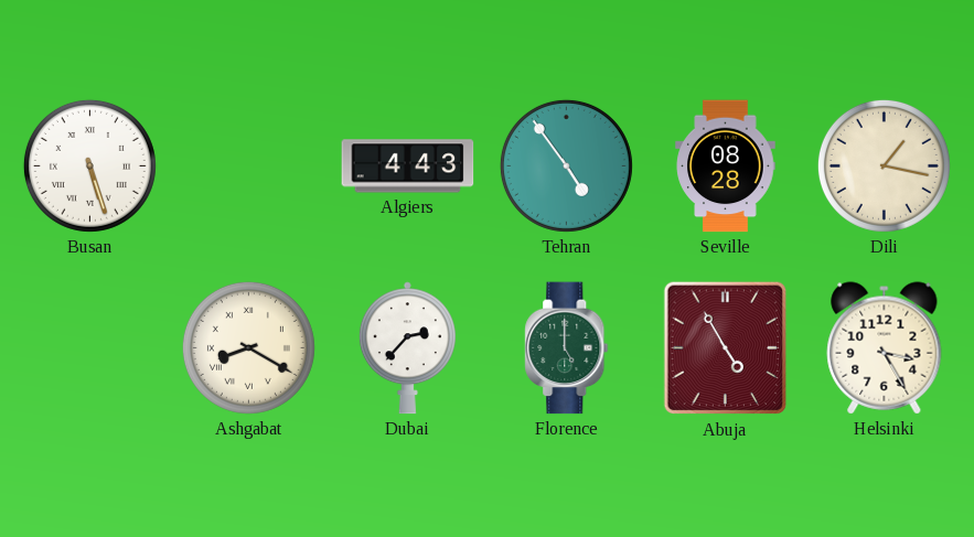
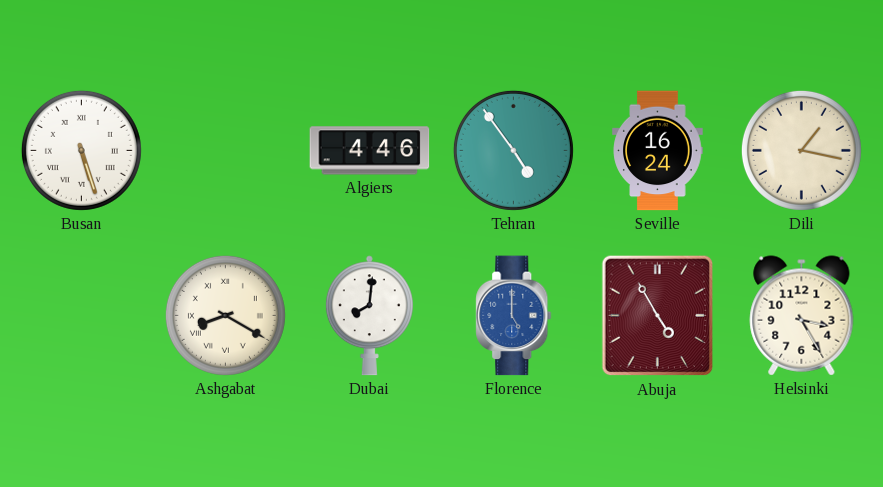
Algiers: 4:43 -> 4:46
Seville: 08:28 -> 16:24
Dubai: 2:37 -> 8:01
Florence dial: green -> blue
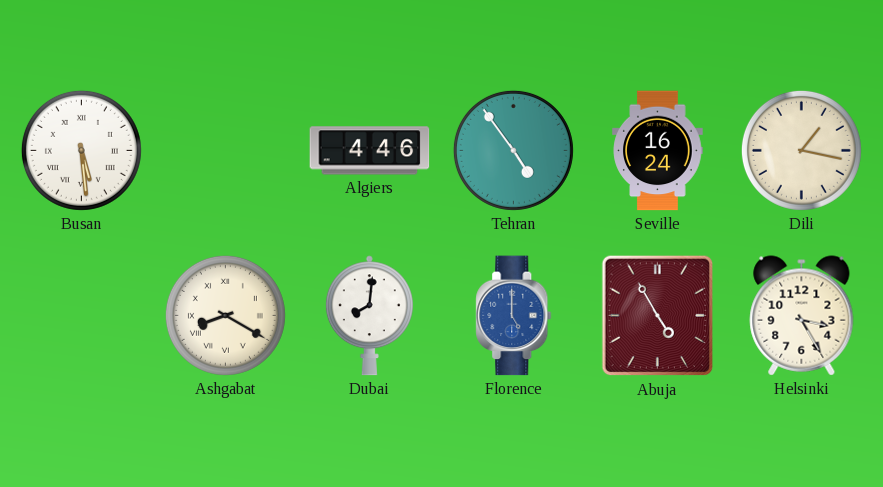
Busan: 5:27 -> 5:29
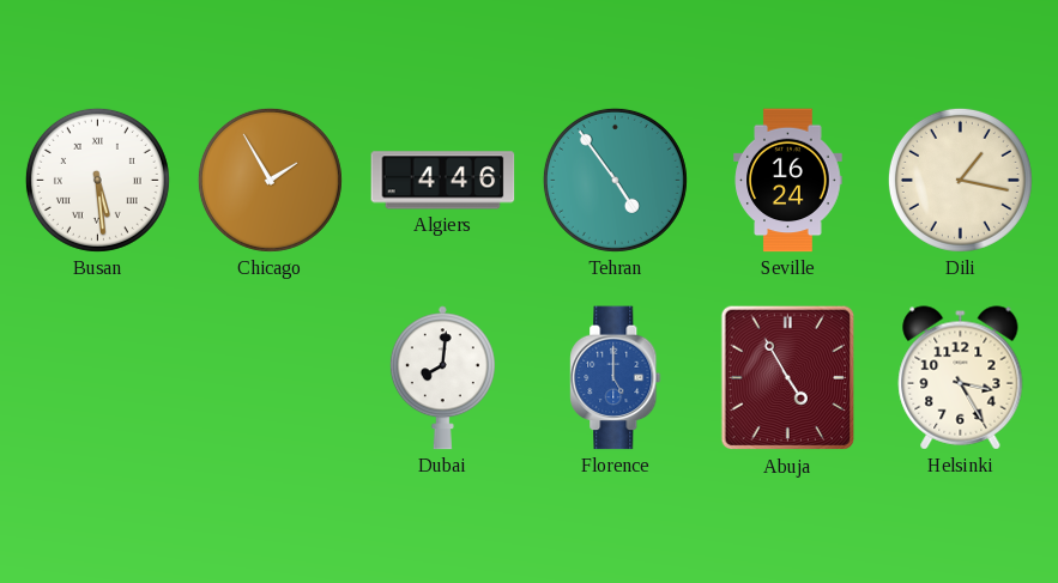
Chicago: none -> 1:55
Ashgabat: 8:20 -> none
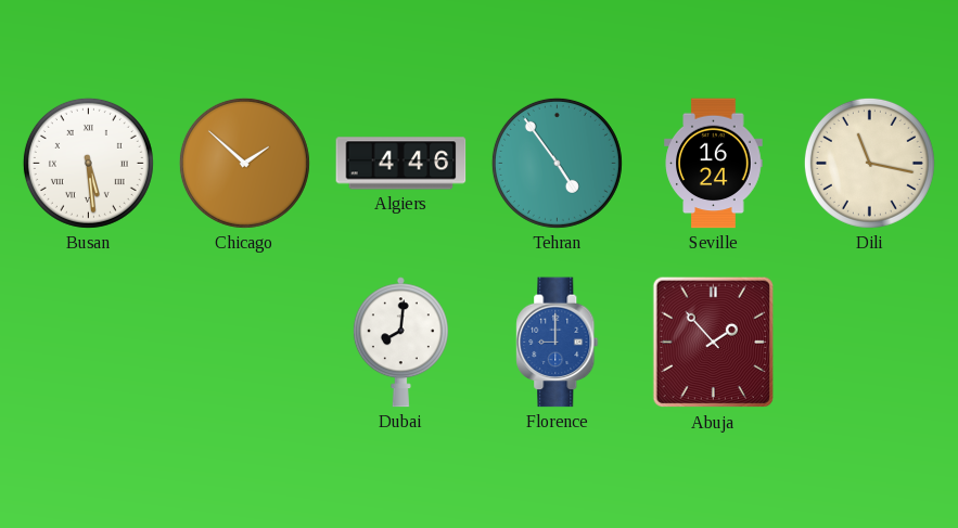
Chicago: 1:55 -> 1:52
Dili: 1:17 -> 11:17
Florence: 5:00 -> 9:00
Abuja: 4:55 -> 1:53
Helsinki: 3:25 -> none
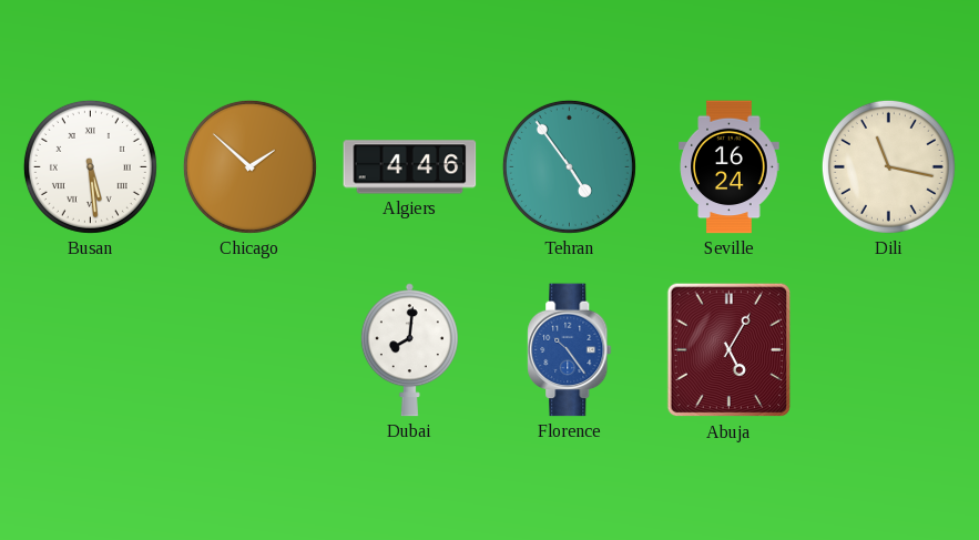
Florence: 9:00 -> 10:24
Abuja: 1:53 -> 5:05
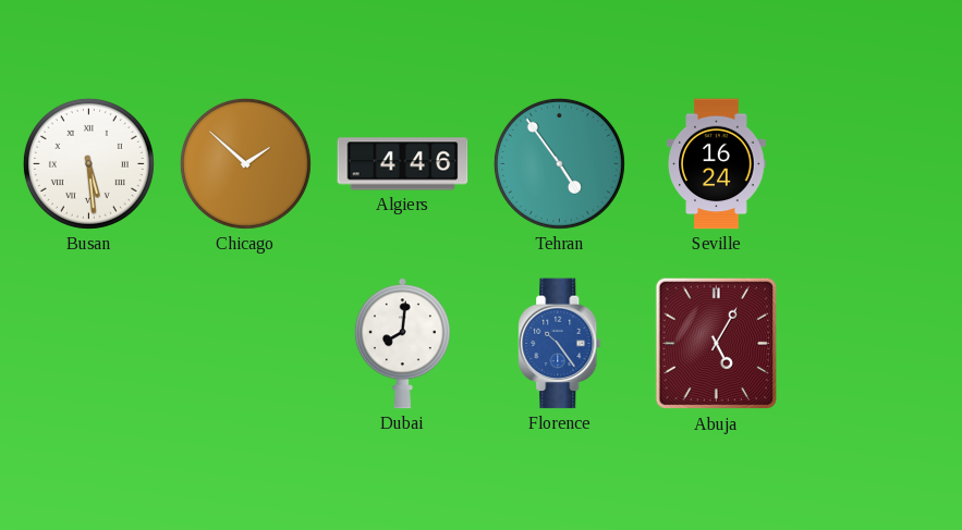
Dili: 11:17 -> none
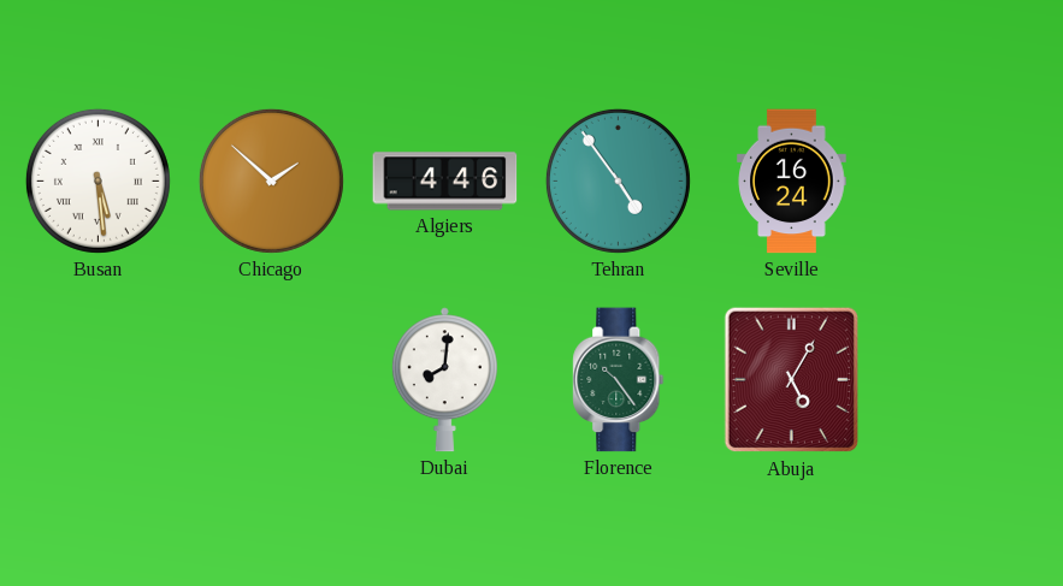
Florence dial: blue -> green
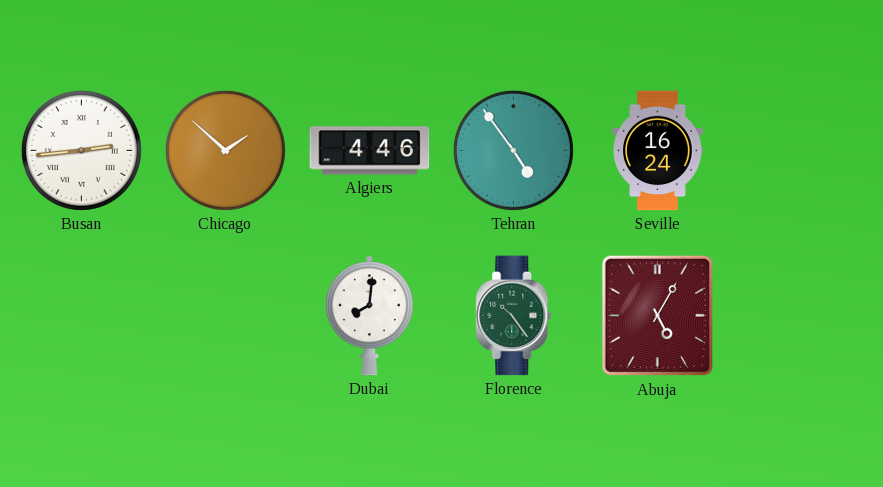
Busan: 5:29 -> 2:44
